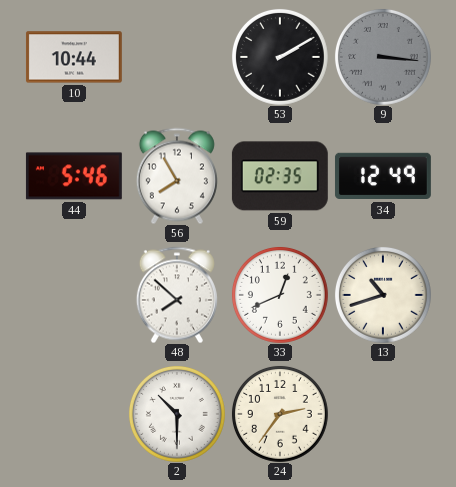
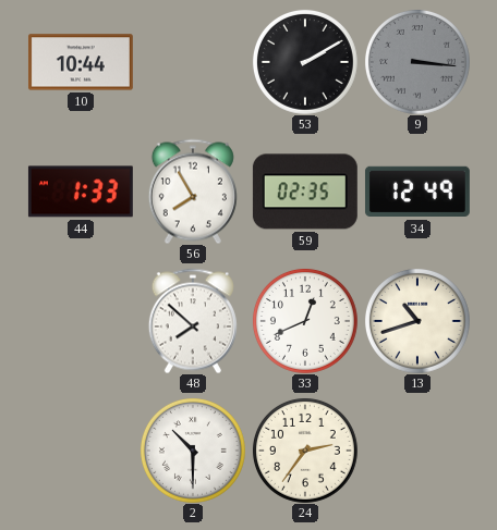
44: 5:46 -> 1:33
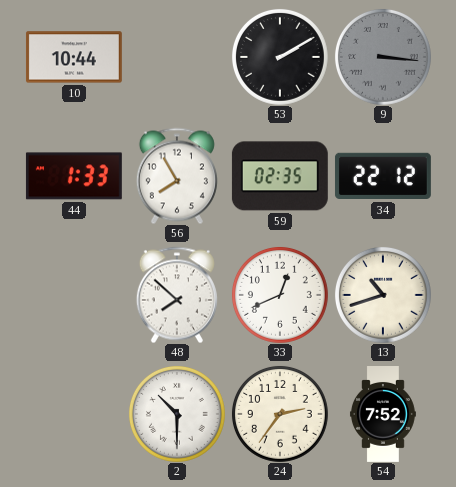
34: 12:49 -> 22:12
54: none -> 7:52
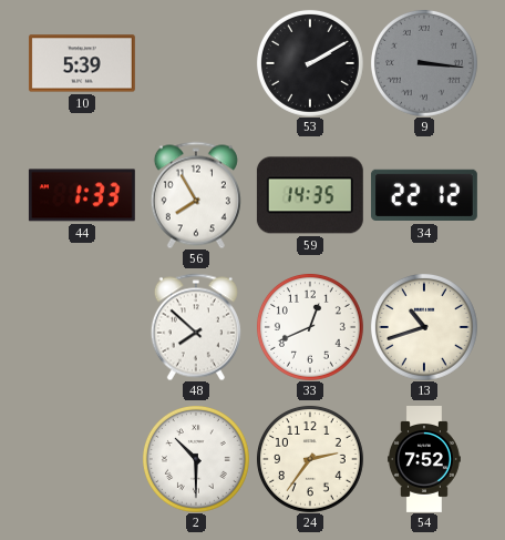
10: 10:44 -> 5:39
59: 02:35 -> 14:35
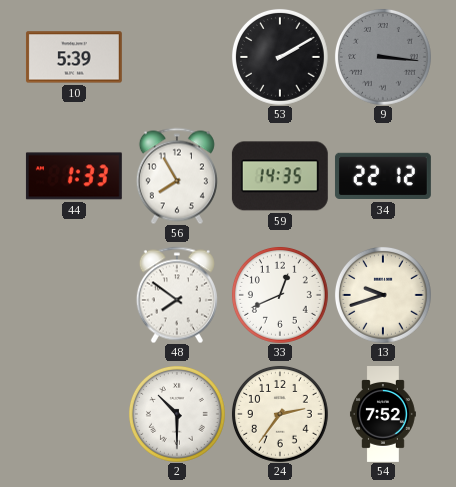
48: 7:52 -> 7:51
13: 10:42 -> 9:42
